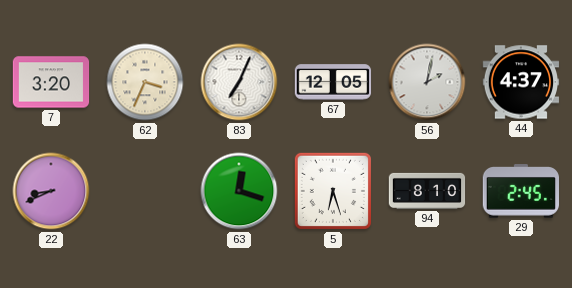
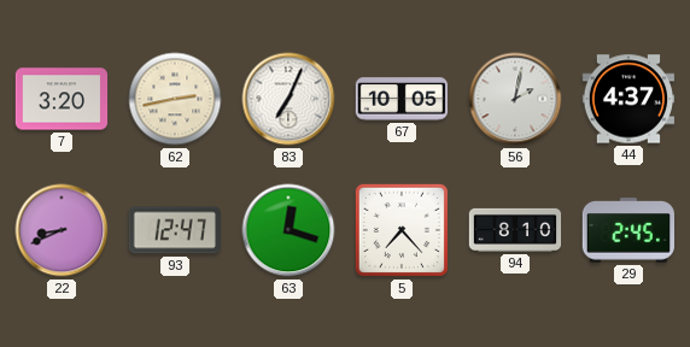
62: 3:34 -> 2:43
67: 12:05 -> 10:05
93: none -> 12:47
5: 6:27 -> 7:23
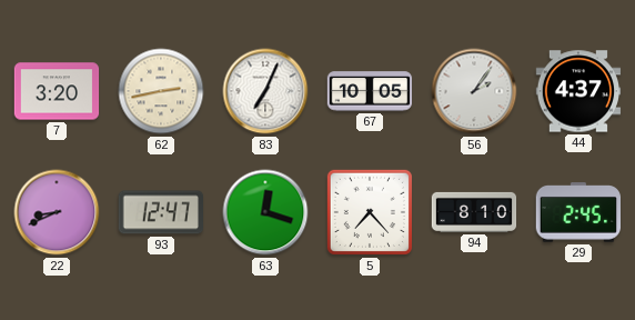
56: 2:02 -> 2:06
